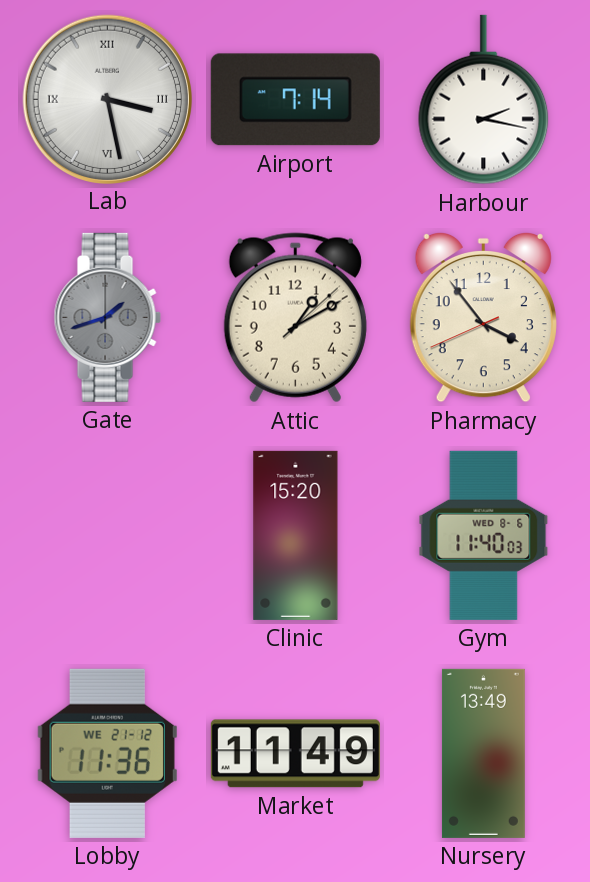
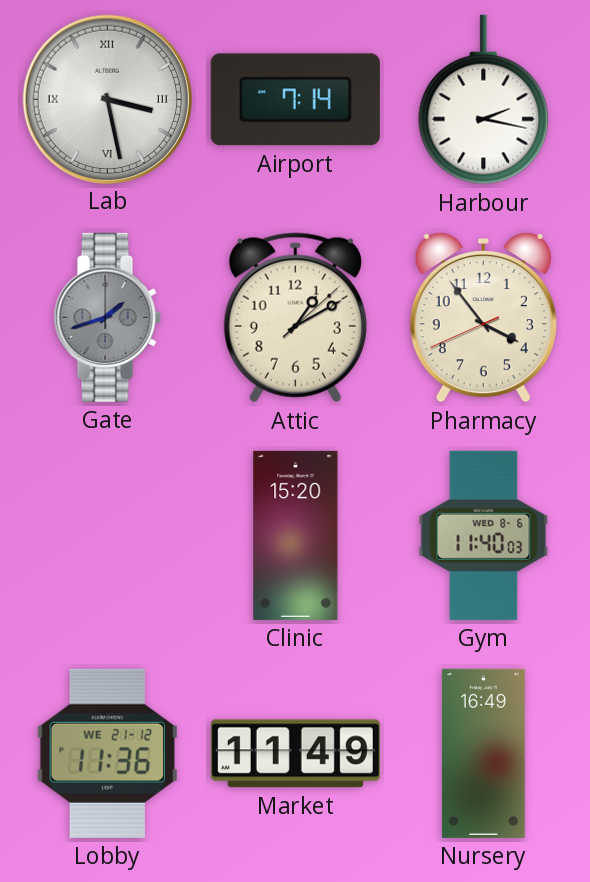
Nursery: 13:49 -> 16:49
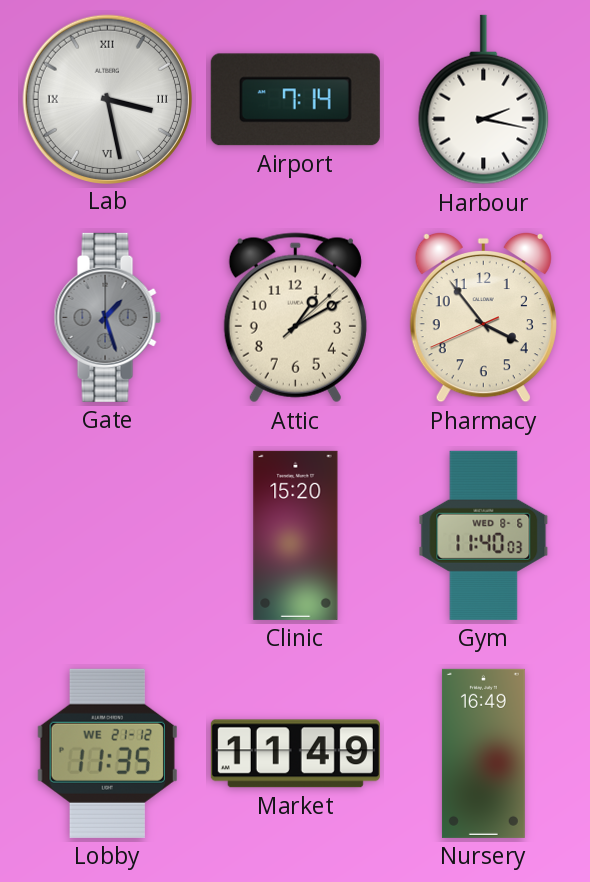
Gate: 1:42 -> 1:27
Lobby: 11:36 -> 11:35
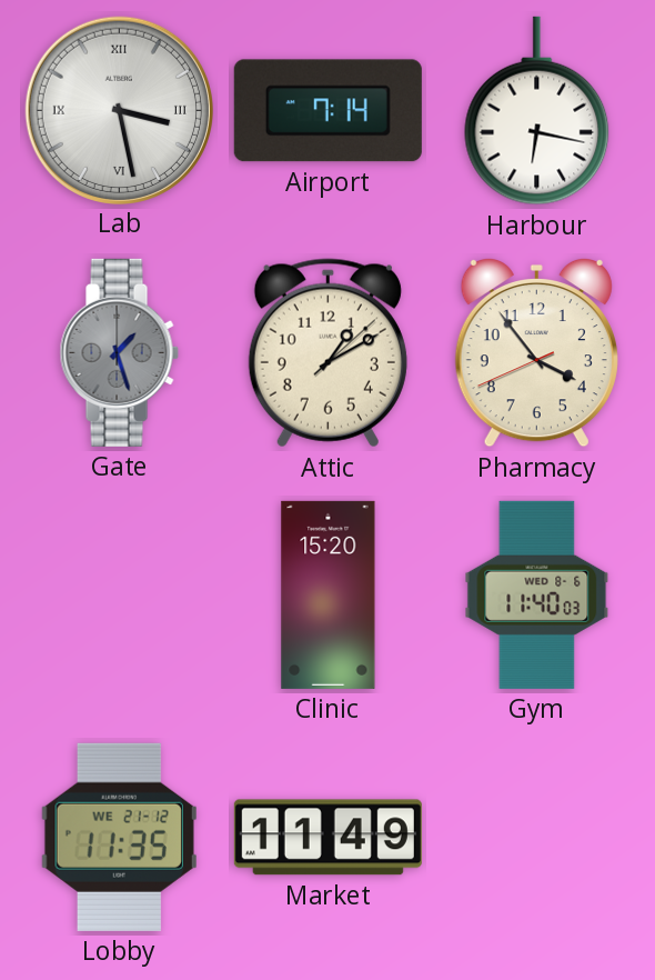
Harbour: 2:17 -> 6:17
Nursery: 16:49 -> none
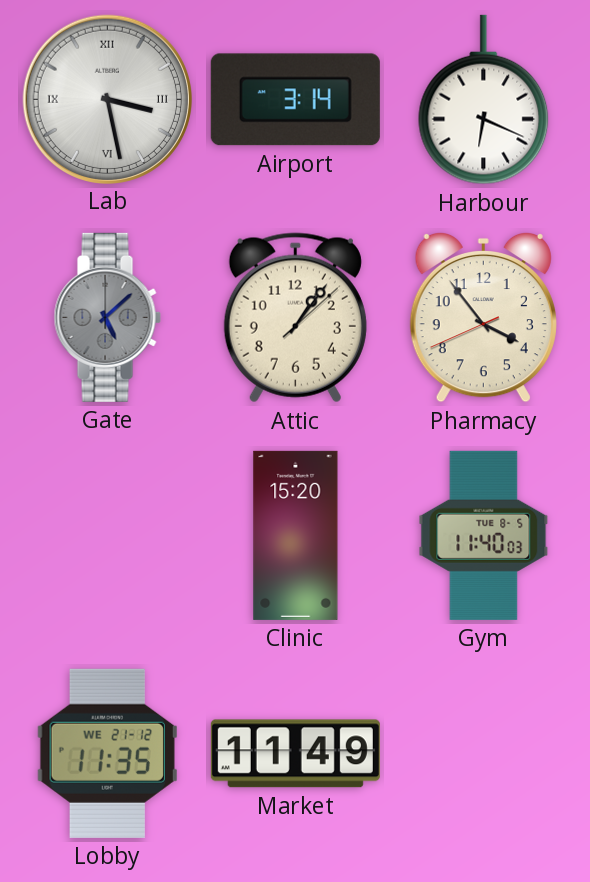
Airport: 7:14 -> 3:14
Harbour: 6:17 -> 6:19
Gate: 1:27 -> 5:08
Attic: 1:10 -> 1:06
Gym date: WED 8-6 -> TUE 8-5
